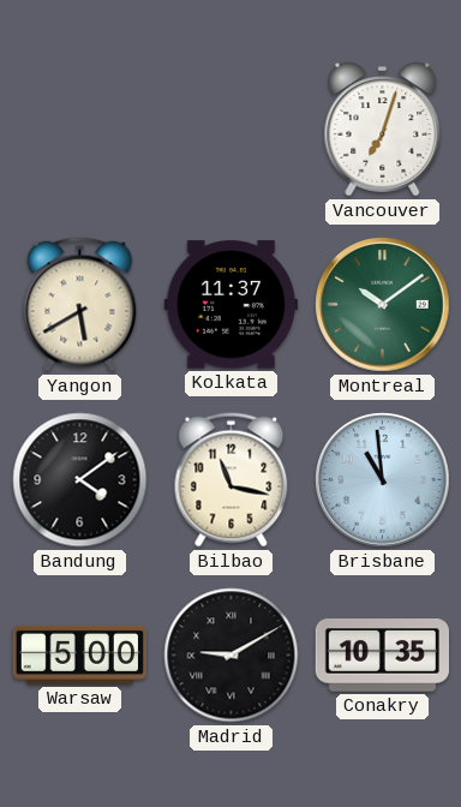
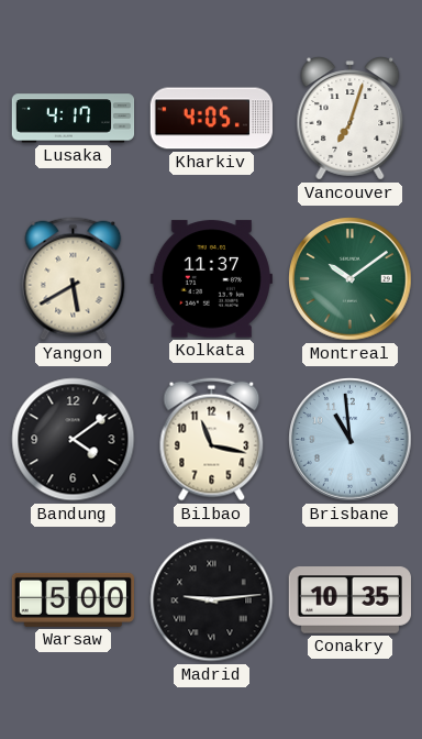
Lusaka: none -> 4:17
Kharkiv: none -> 4:05
Madrid: 9:10 -> 9:14
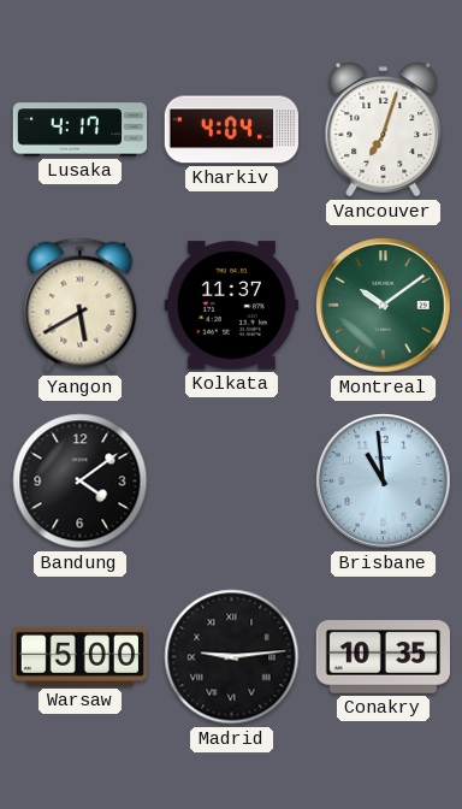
Kharkiv: 4:05 -> 4:04
Bilbao: 11:17 -> none
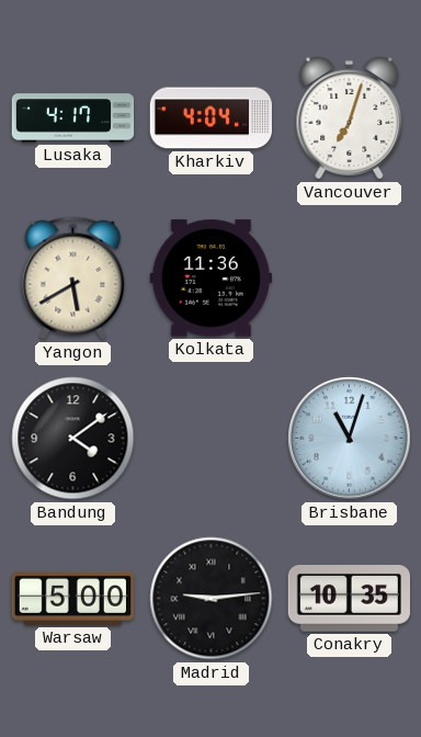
Kolkata: 11:37 -> 11:36
Montreal: 10:09 -> none
Brisbane: 10:59 -> 11:03
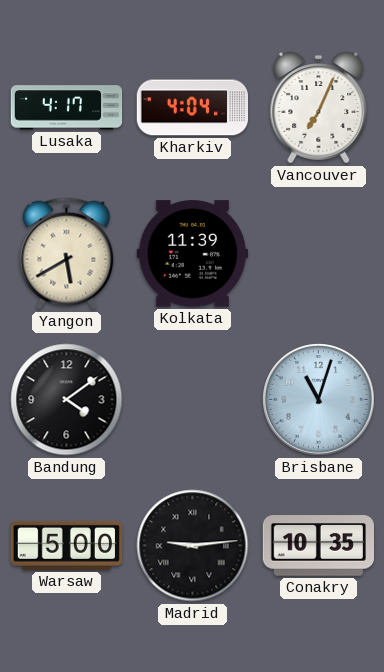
Vancouver: 7:03 -> 7:04
Kolkata: 11:36 -> 11:39
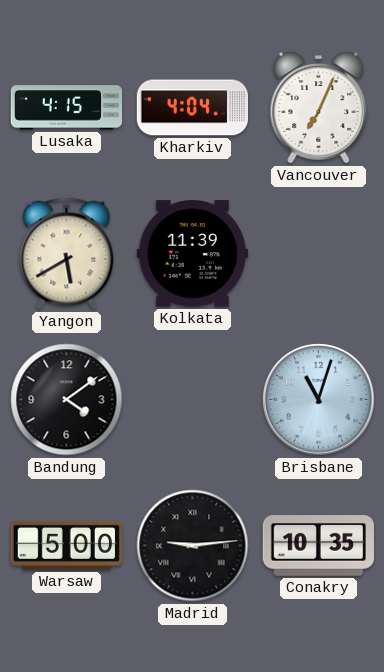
Lusaka: 4:17 -> 4:15
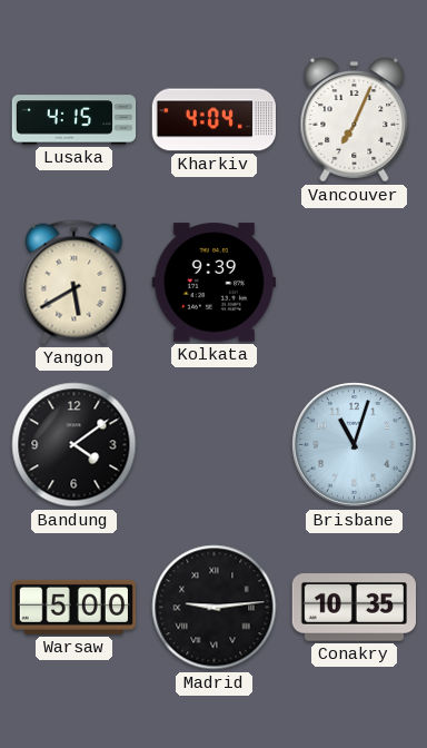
Kolkata: 11:39 -> 9:39
